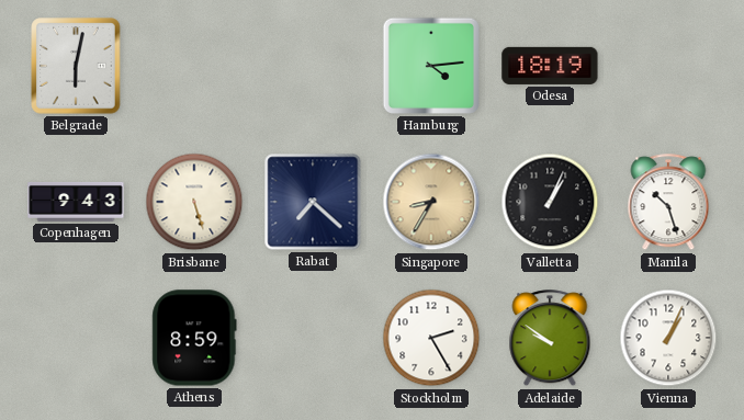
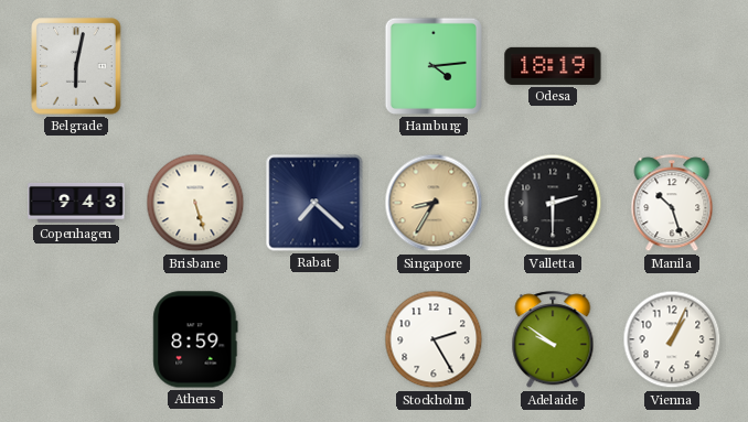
Valletta: 1:04 -> 2:30
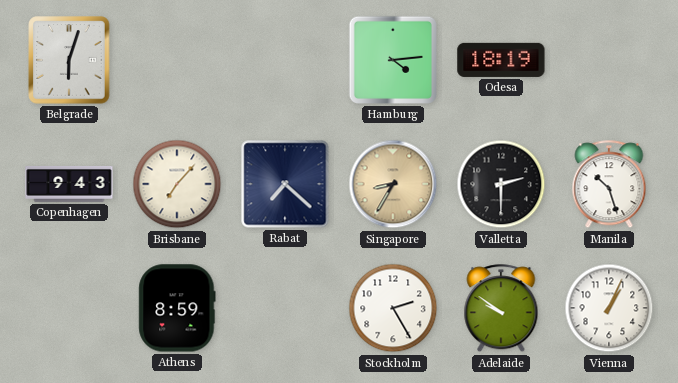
Belgrade: 6:02 -> 6:03
Brisbane: 5:27 -> 7:07
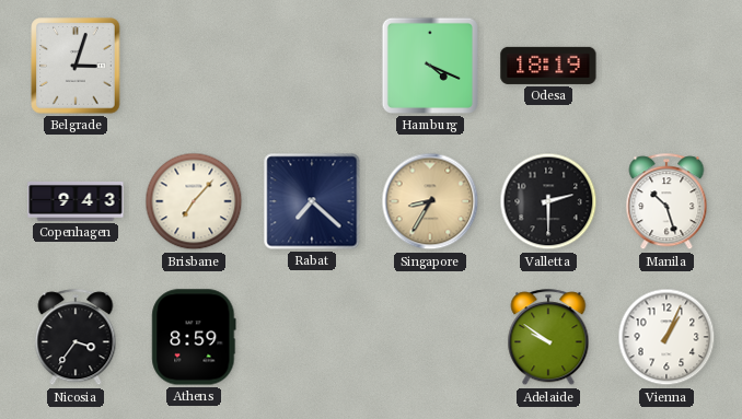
Belgrade: 6:03 -> 3:03
Hamburg: 4:14 -> 4:19
Nicosia: none -> 3:36
Stockholm: 2:25 -> none
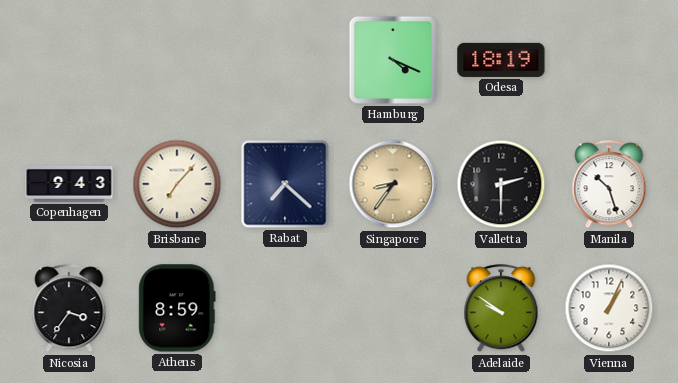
Belgrade: 3:03 -> none
Singapore: 8:35 -> 8:36
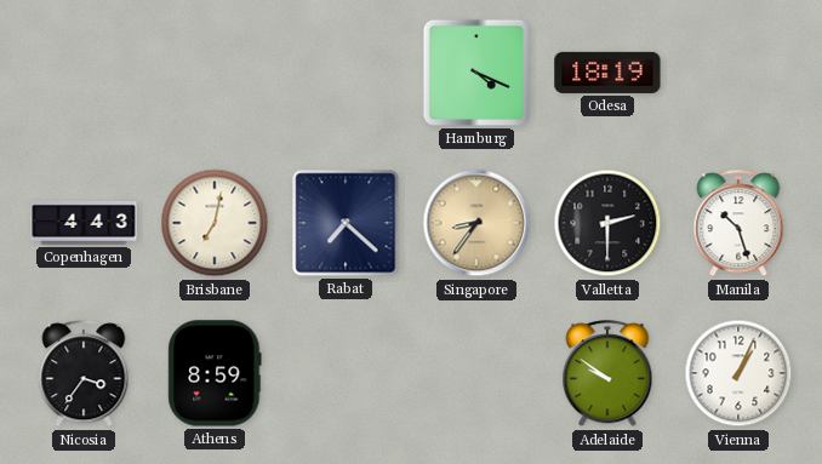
Copenhagen: 9:43 -> 4:43
Brisbane: 7:07 -> 7:02
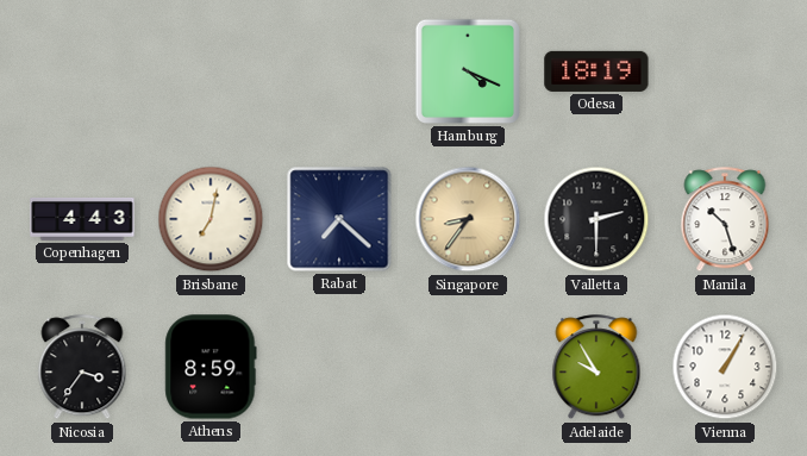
Adelaide: 9:51 -> 9:55
Vienna: 1:04 -> 1:05
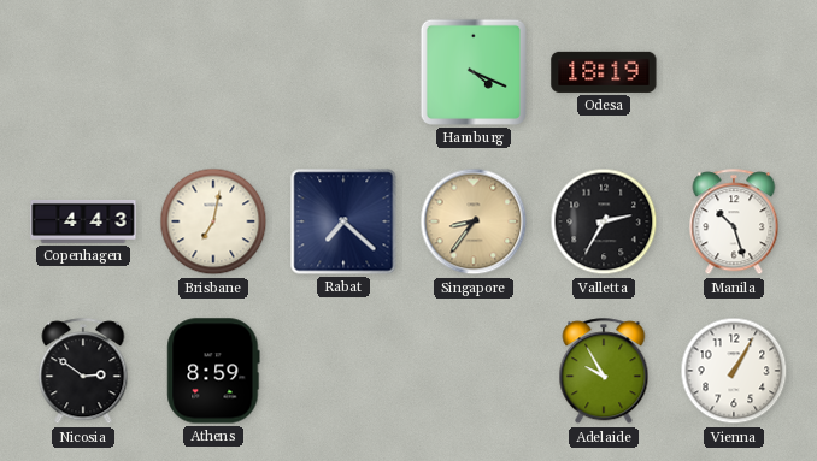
Valletta: 2:30 -> 2:35
Nicosia: 3:36 -> 2:51
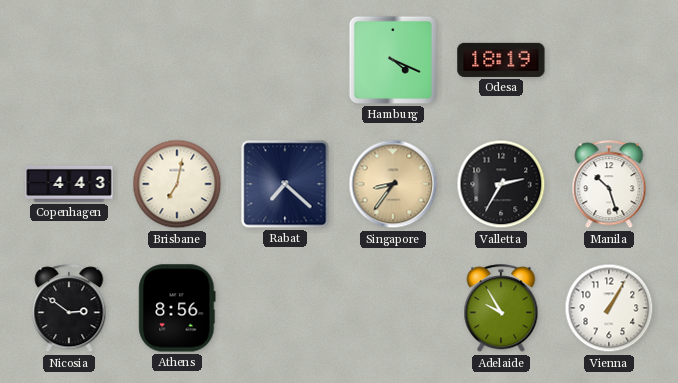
Athens: 8:59 -> 8:56
